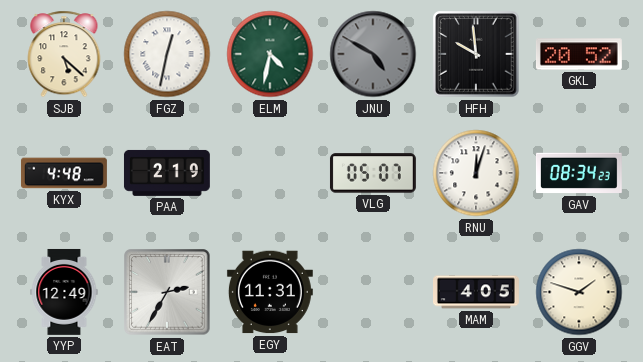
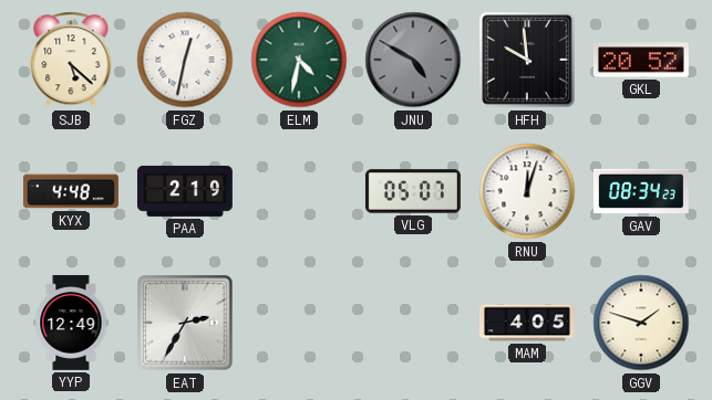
EGY: 11:31 -> none
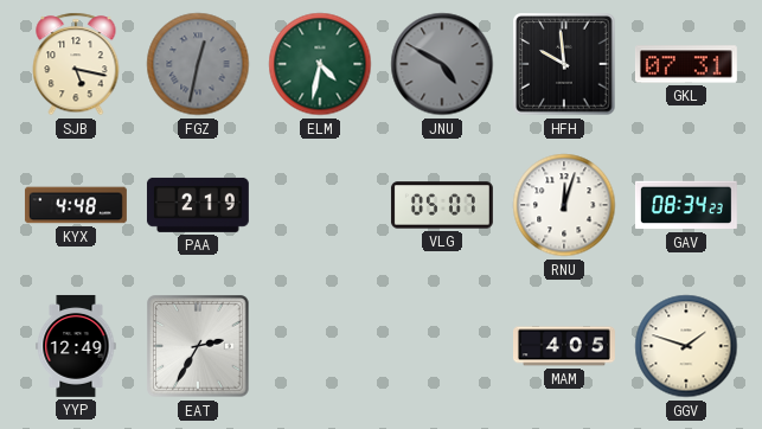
SJB: 5:22 -> 5:17
FGZ dial: white -> grey
GKL: 20:52 -> 07:31
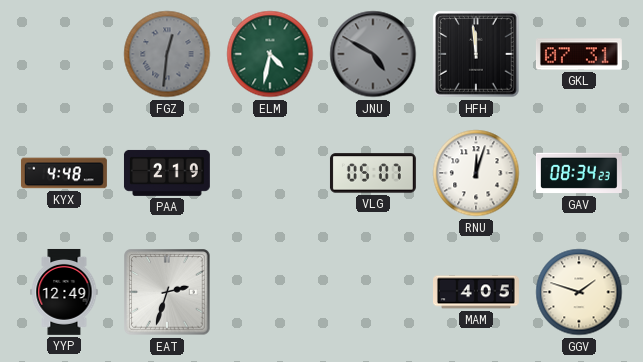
SJB: 5:17 -> none
FGZ: 12:32 -> 12:31
HFH: 9:59 -> 11:59
EAT: 2:35 -> 2:33
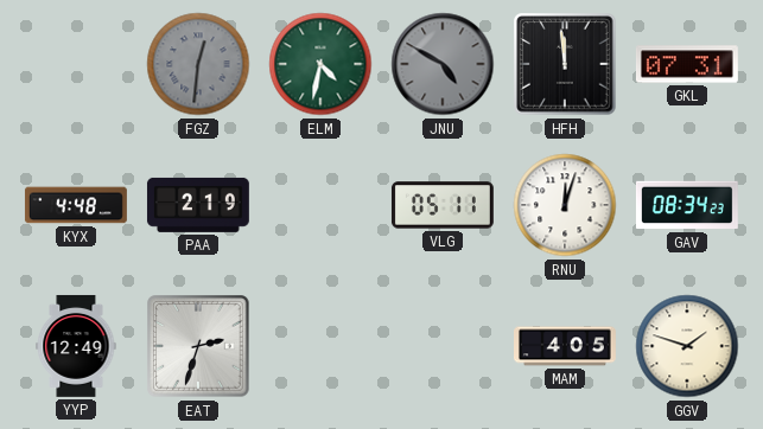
VLG: 05:07 -> 05:11
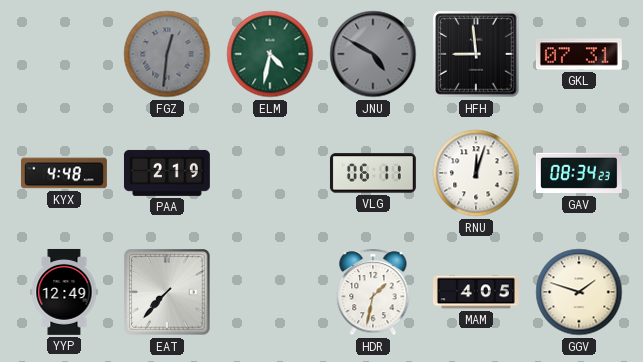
HFH: 11:59 -> 8:59
VLG: 05:11 -> 06:11
EAT: 2:33 -> 7:37
HDR: none -> 1:32
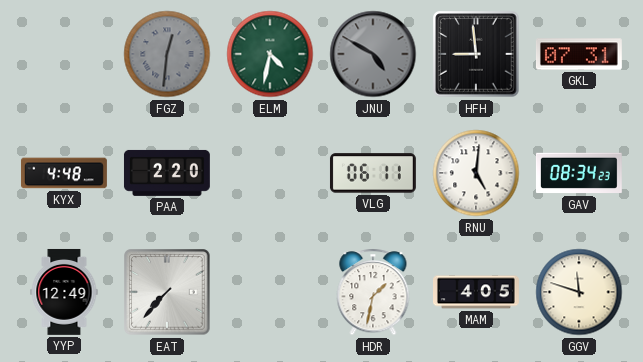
PAA: 2:19 -> 2:20
RNU: 12:03 -> 5:01
GGV: 1:48 -> 11:48
